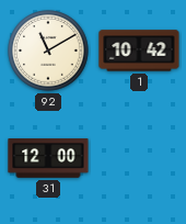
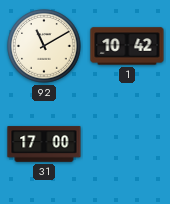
31: 12:00 -> 17:00
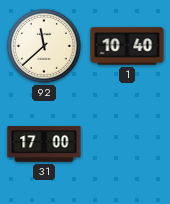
92: 11:10 -> 11:38
1: 10:42 -> 10:40
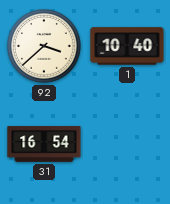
92: 11:38 -> 3:38
31: 17:00 -> 16:54
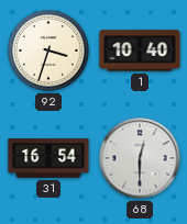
92: 3:38 -> 3:33
68: none -> 12:30
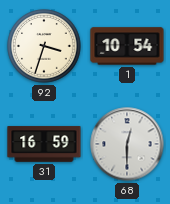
1: 10:40 -> 10:54
31: 16:54 -> 16:59
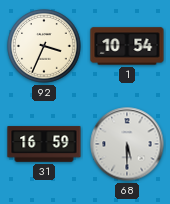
92: 3:33 -> 3:34
68: 12:30 -> 5:30
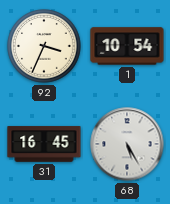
31: 16:59 -> 16:45
68: 5:30 -> 5:25
